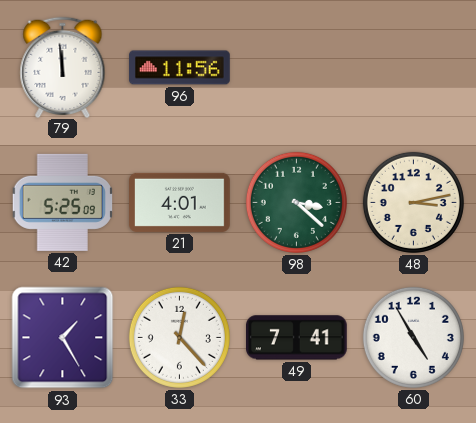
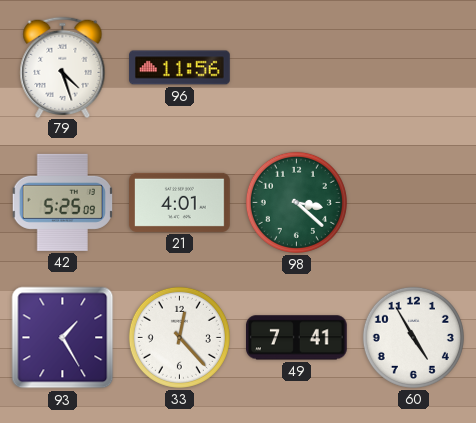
79: 11:59 -> 4:27
48: 3:13 -> none
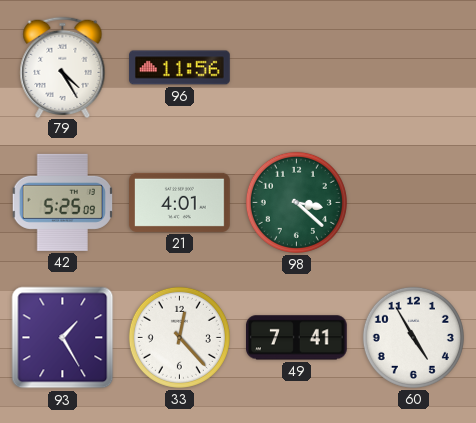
79: 4:27 -> 4:25
